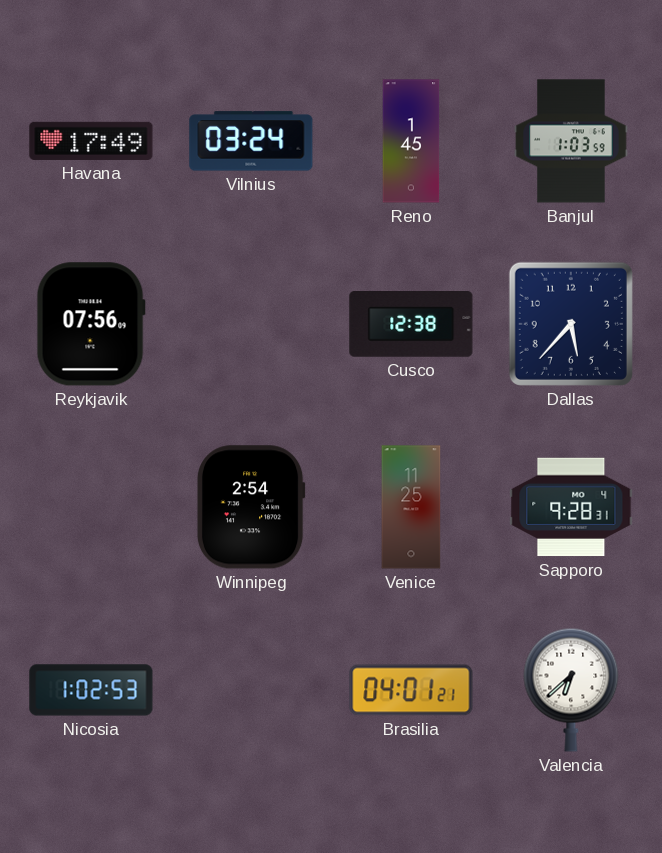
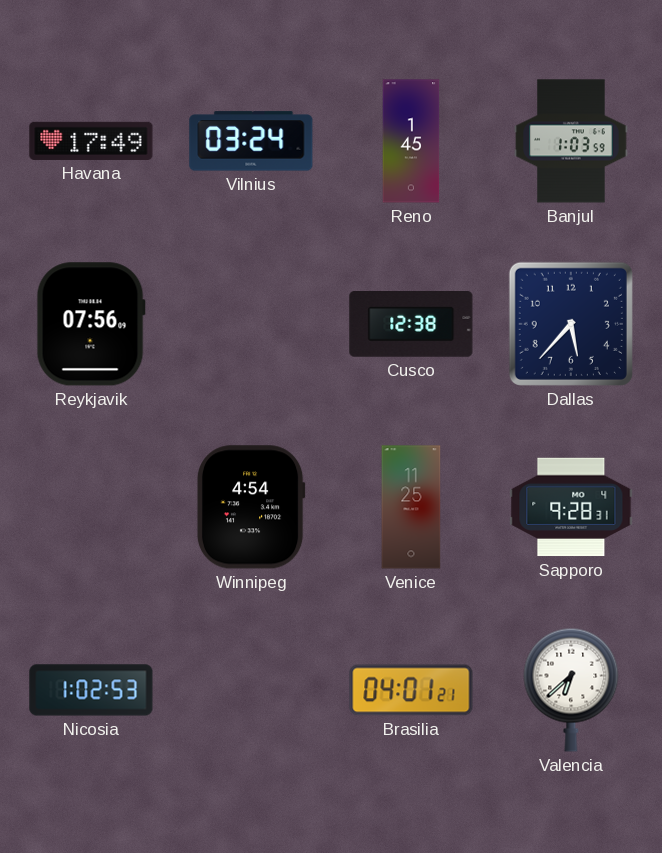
Winnipeg: 2:54 -> 4:54
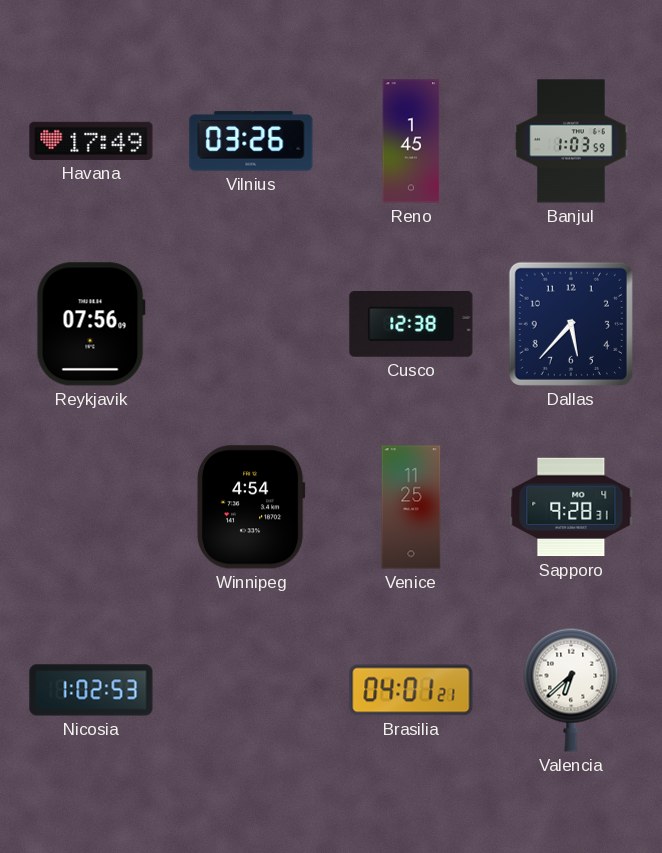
Vilnius: 03:24 -> 03:26
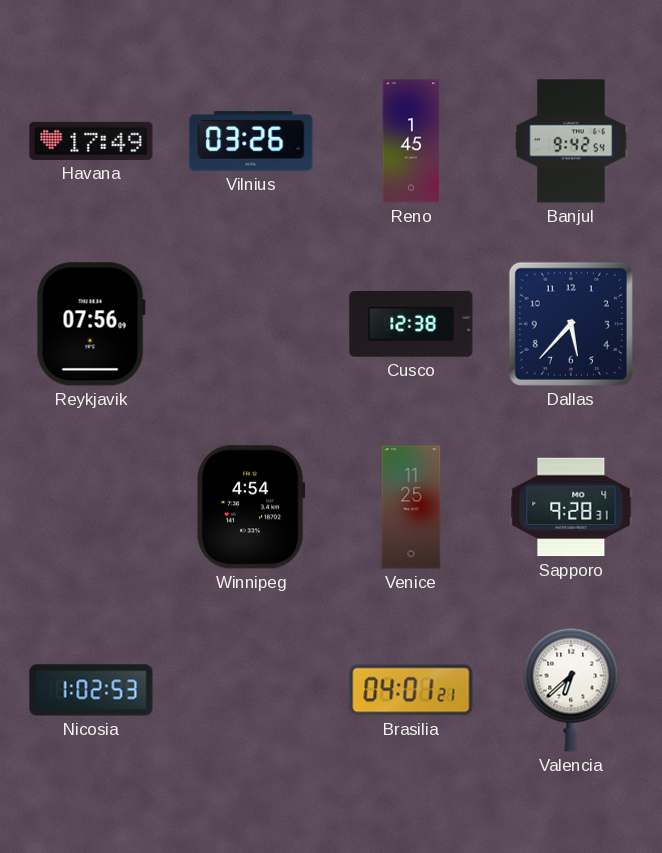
Banjul: 1:03 -> 9:42
